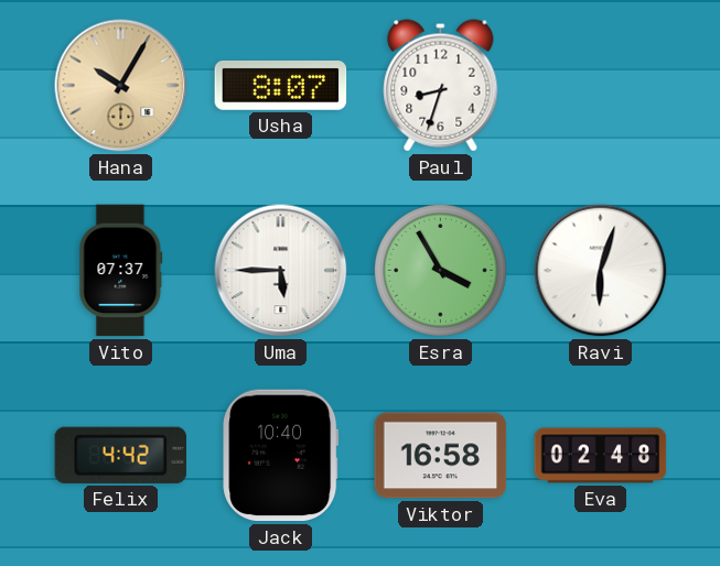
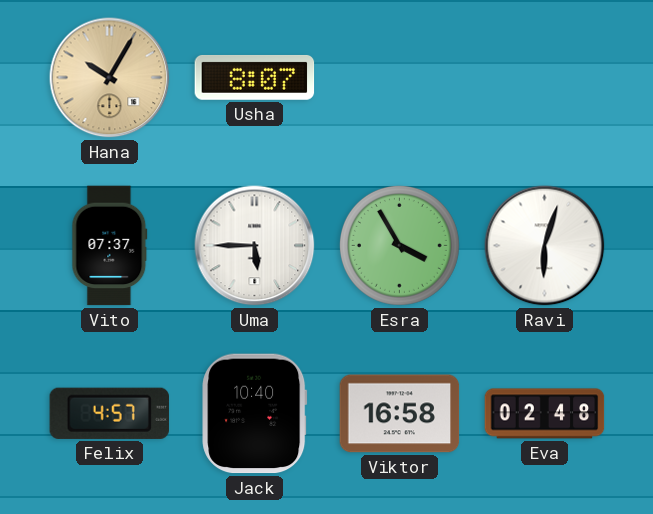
Paul: 8:33 -> none
Felix: 4:42 -> 4:57
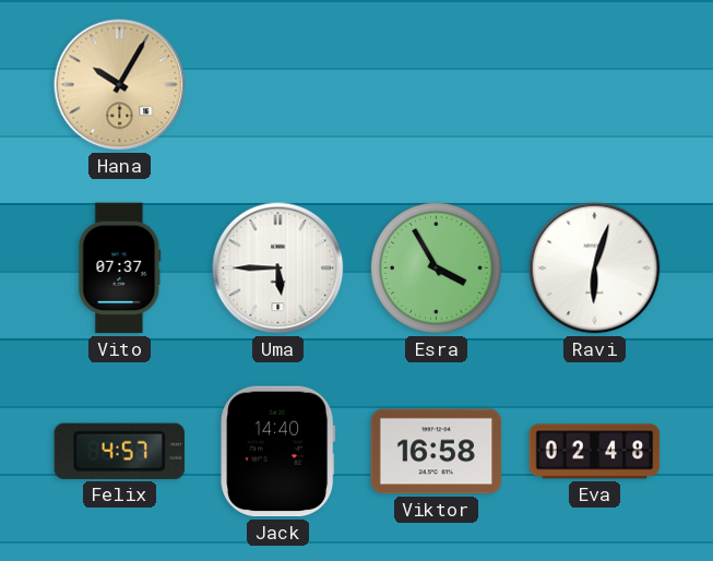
Usha: 8:07 -> none
Jack: 10:40 -> 14:40
